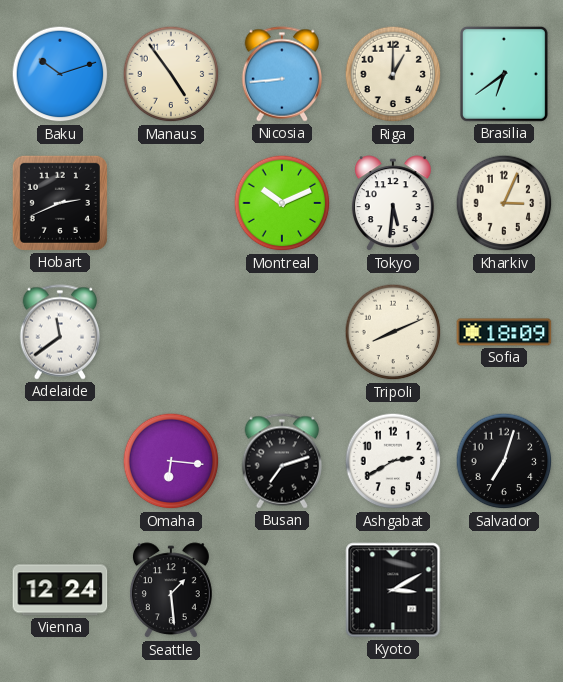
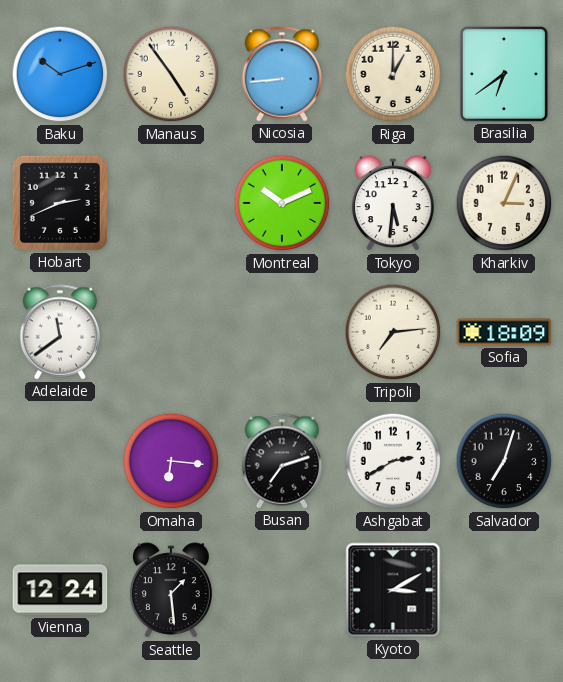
Tripoli: 8:11 -> 7:14
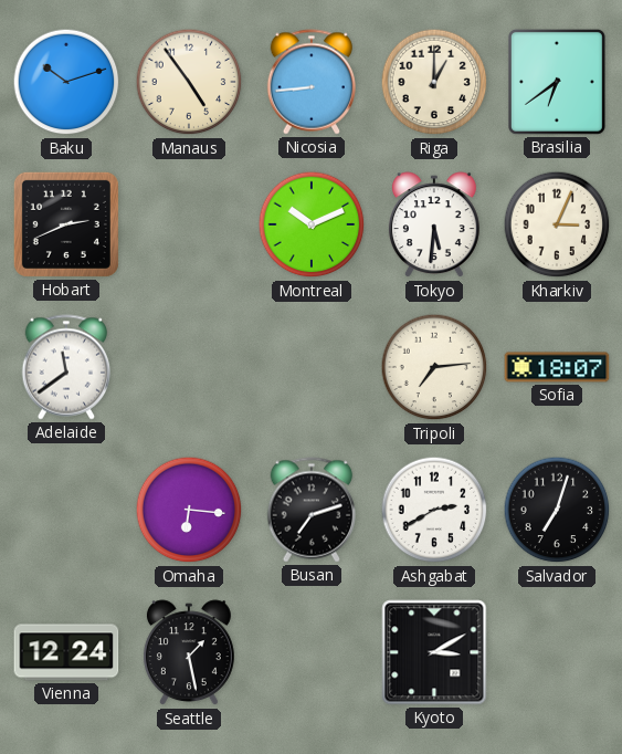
Sofia: 18:09 -> 18:07
Seattle: 1:29 -> 1:28
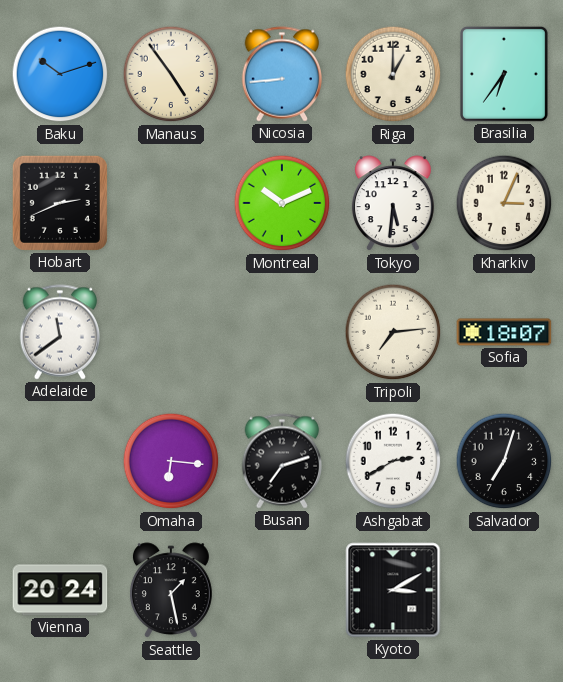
Brasilia: 6:39 -> 6:36
Vienna: 12:24 -> 20:24
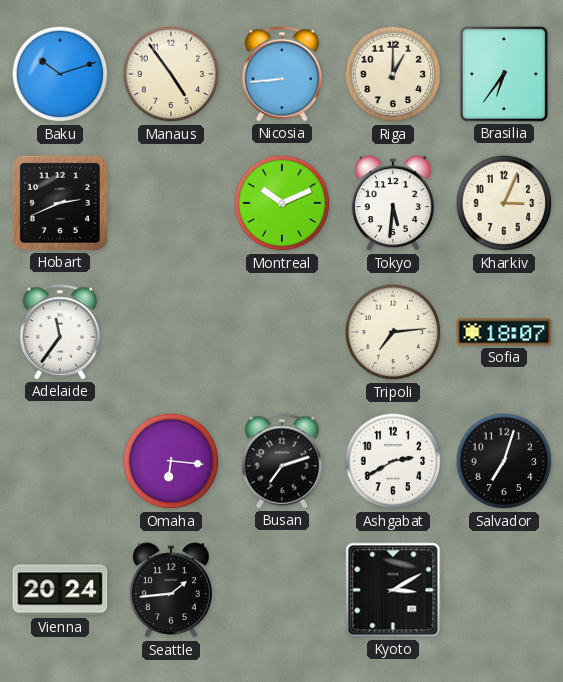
Adelaide: 11:39 -> 11:36
Seattle: 1:28 -> 1:44
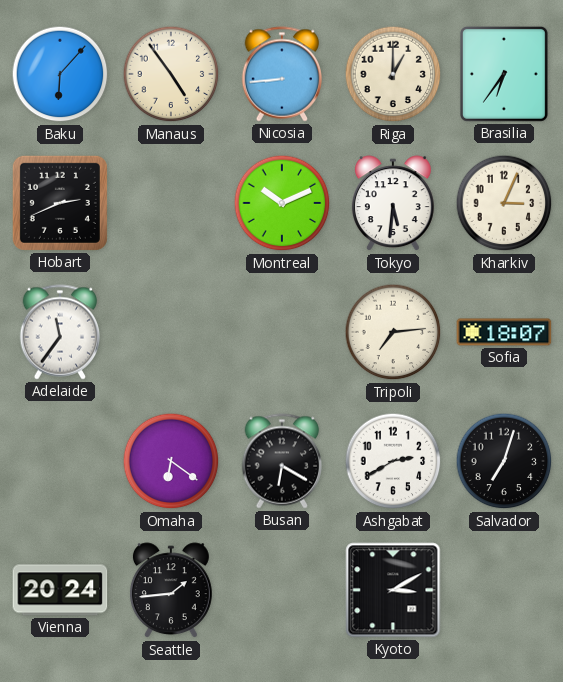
Baku: 10:12 -> 6:07
Omaha: 6:16 -> 6:21
Busan: 7:12 -> 6:20
